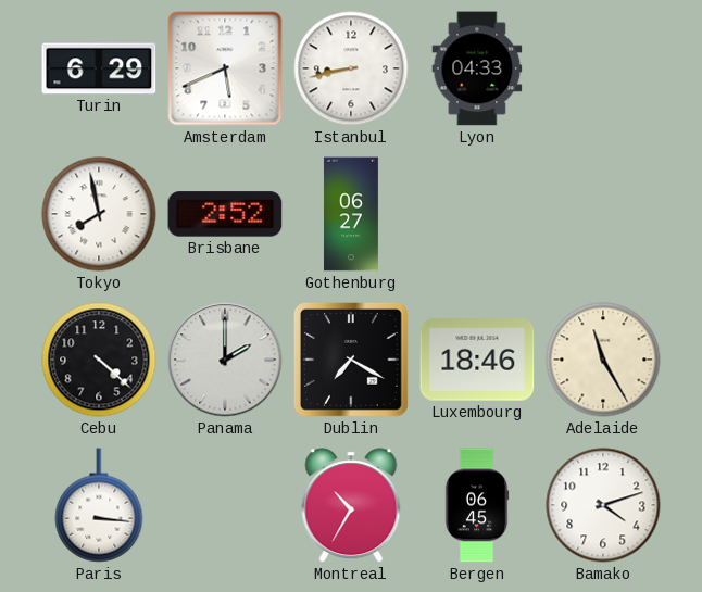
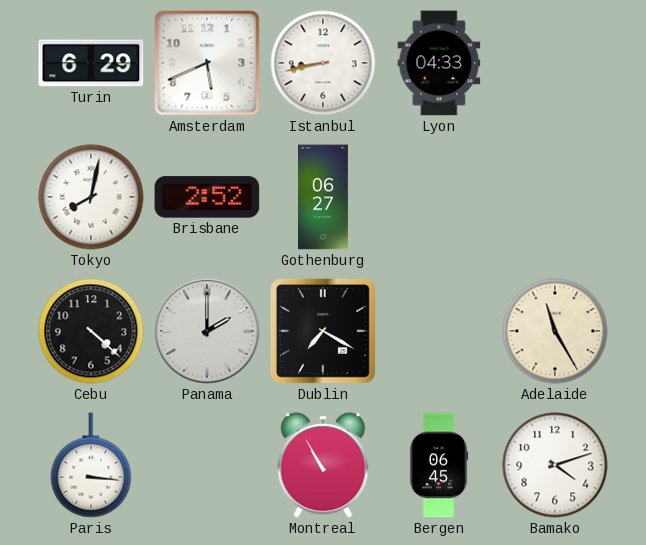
Tokyo: 7:58 -> 8:02
Luxembourg: 18:46 -> none
Montreal: 10:35 -> 10:55
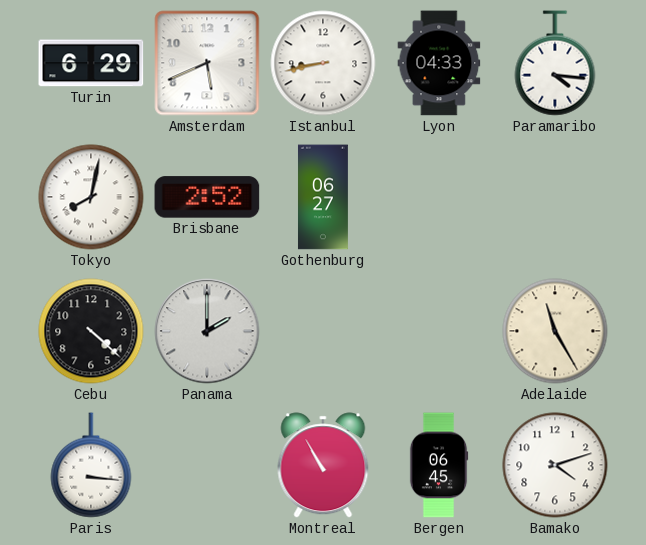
Paramaribo: none -> 4:16
Dublin: 7:20 -> none
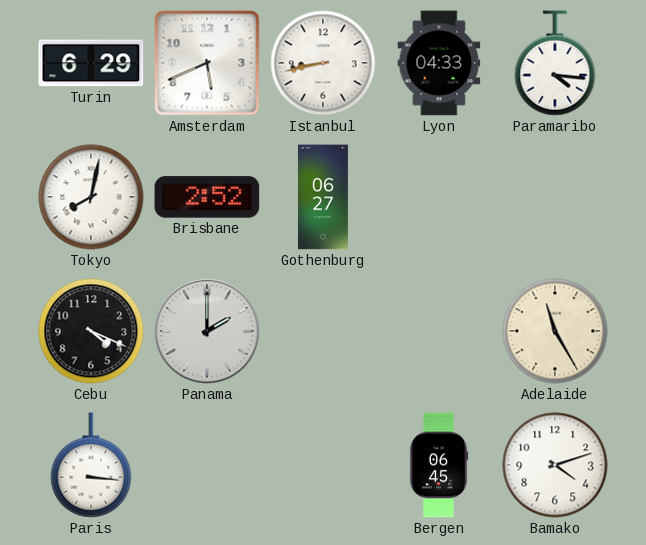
Cebu: 4:22 -> 4:19
Montreal: 10:55 -> none
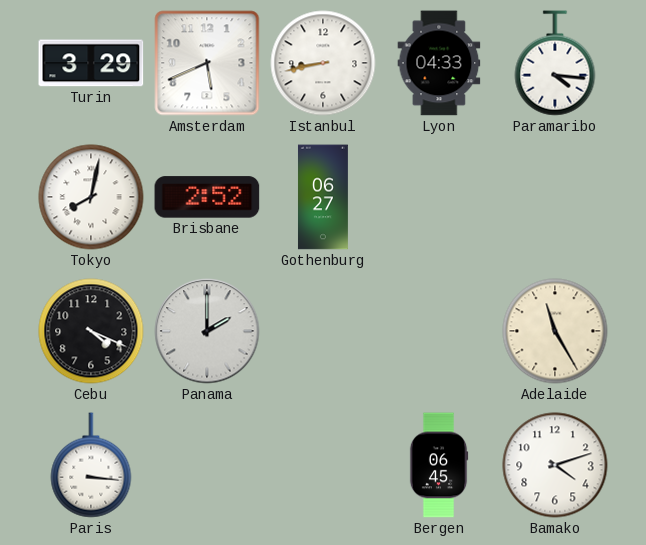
Turin: 6:29 -> 3:29
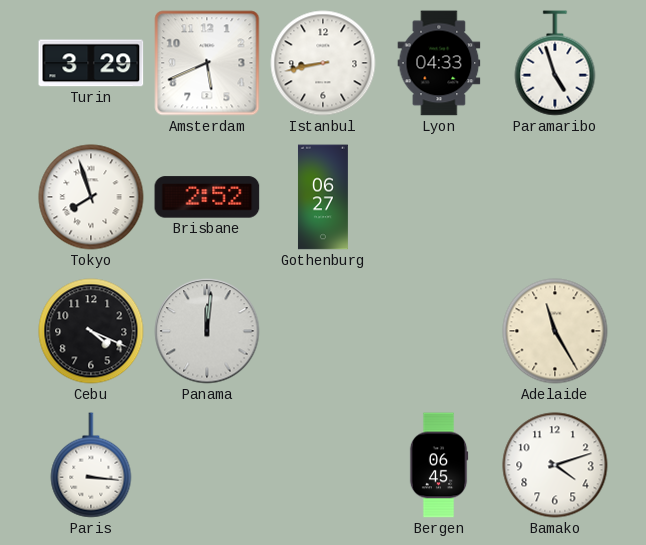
Paramaribo: 4:16 -> 4:57
Tokyo: 8:02 -> 7:57
Panama: 2:00 -> 12:01
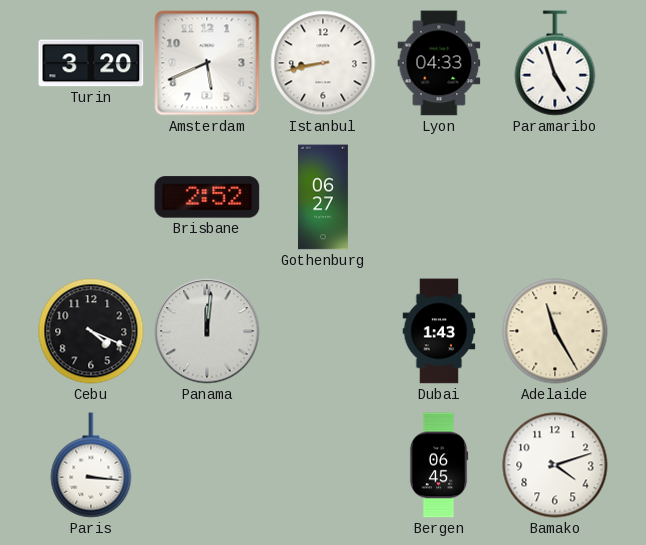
Turin: 3:29 -> 3:20
Tokyo: 7:57 -> none
Dubai: none -> 1:43
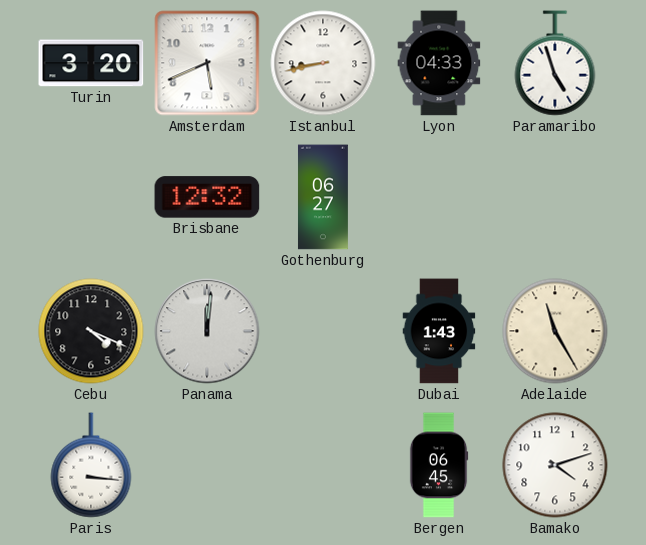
Brisbane: 2:52 -> 12:32
